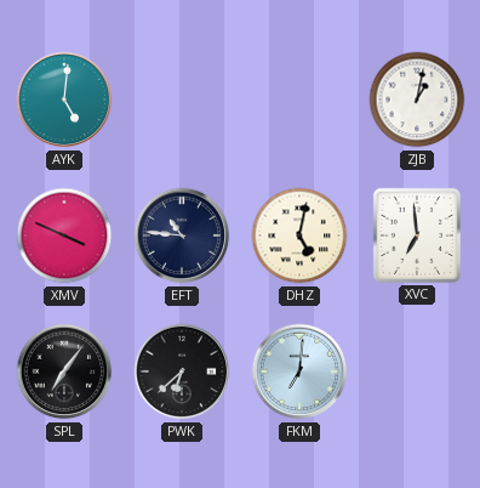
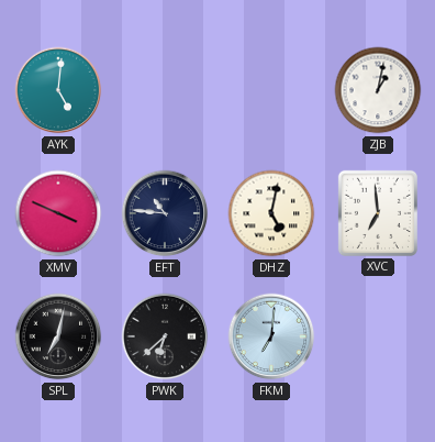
SPL: 7:06 -> 7:02
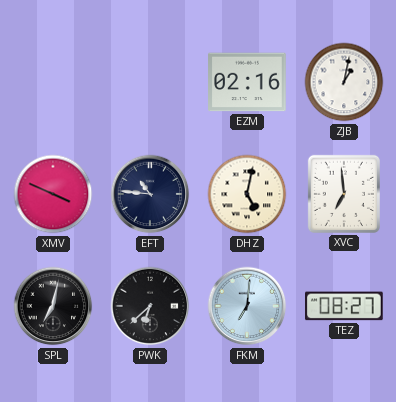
AYK: 5:01 -> none
EZM: none -> 02:16
TEZ: none -> 08:27
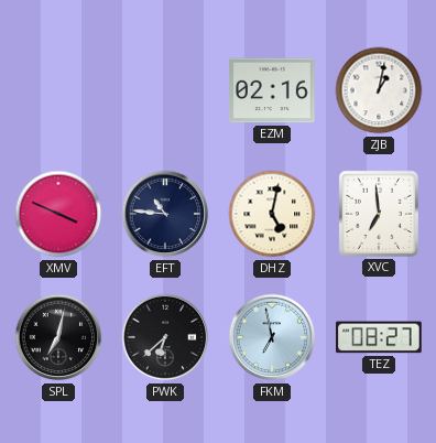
FKM: 7:01 -> 6:58
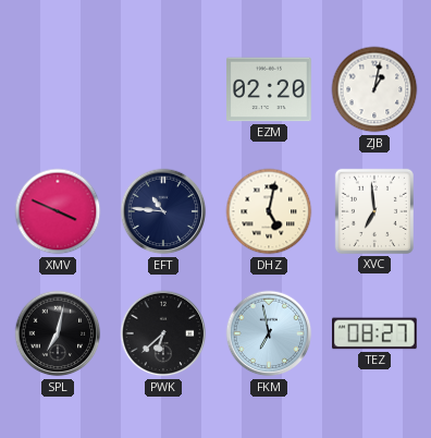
EZM: 02:16 -> 02:20
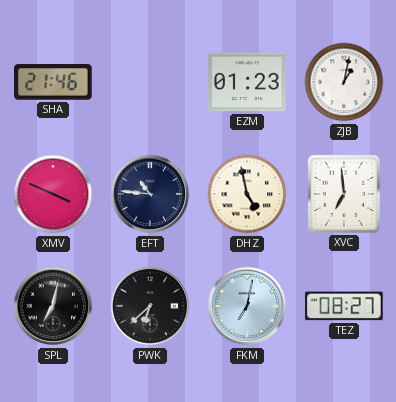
SHA: none -> 21:46
EZM: 02:20 -> 01:23
DHZ: 5:02 -> 4:58
FKM: 6:58 -> 7:02
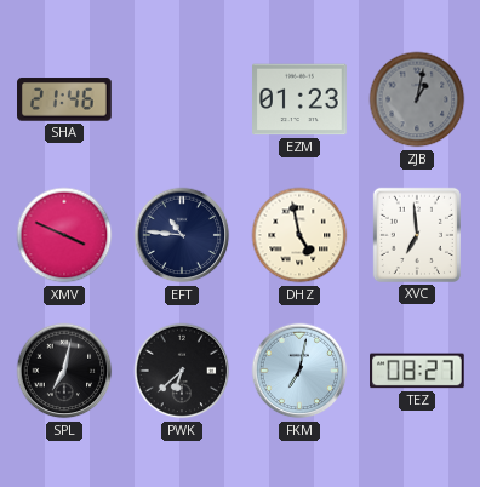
ZJB dial: white -> grey
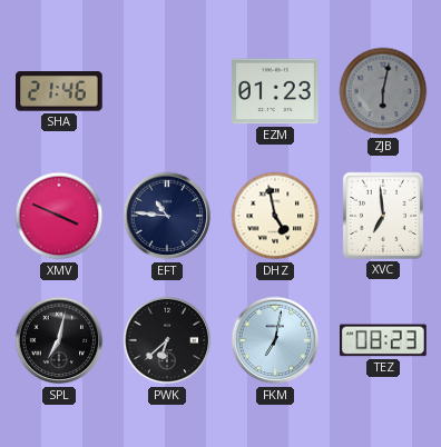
ZJB: 1:02 -> 6:02
TEZ: 08:27 -> 08:23
